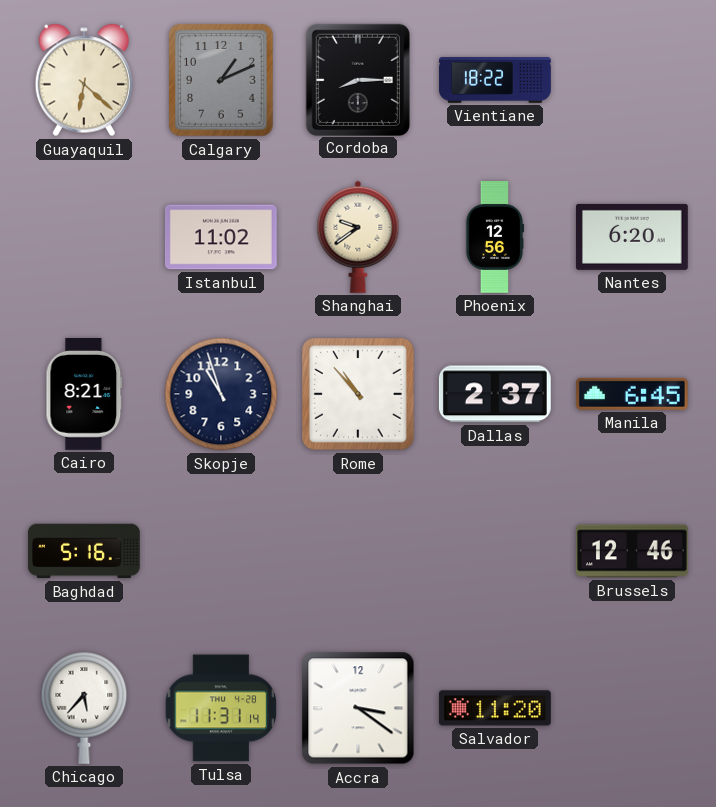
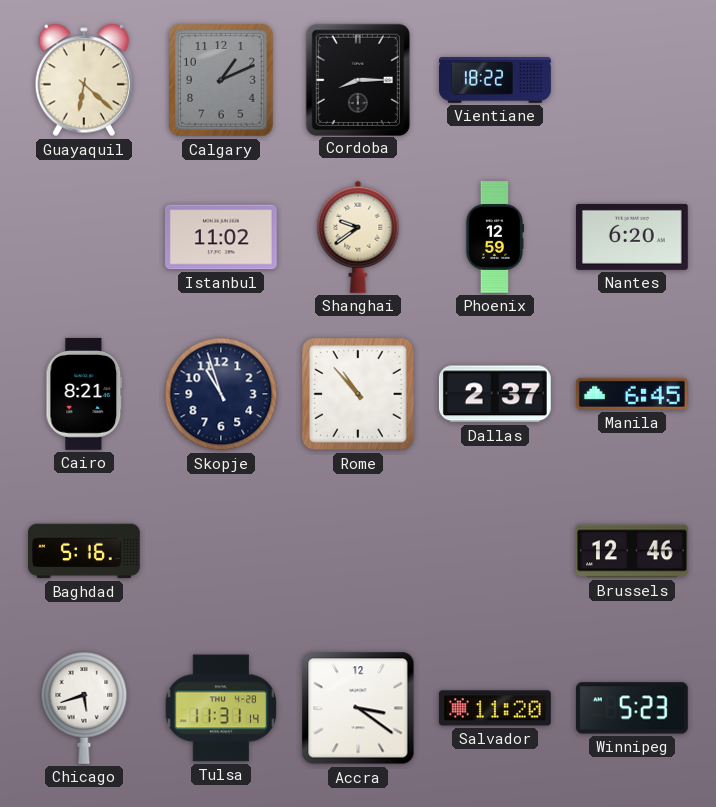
Phoenix: 12:56 -> 12:59
Chicago: 5:37 -> 5:42
Winnipeg: none -> 5:23
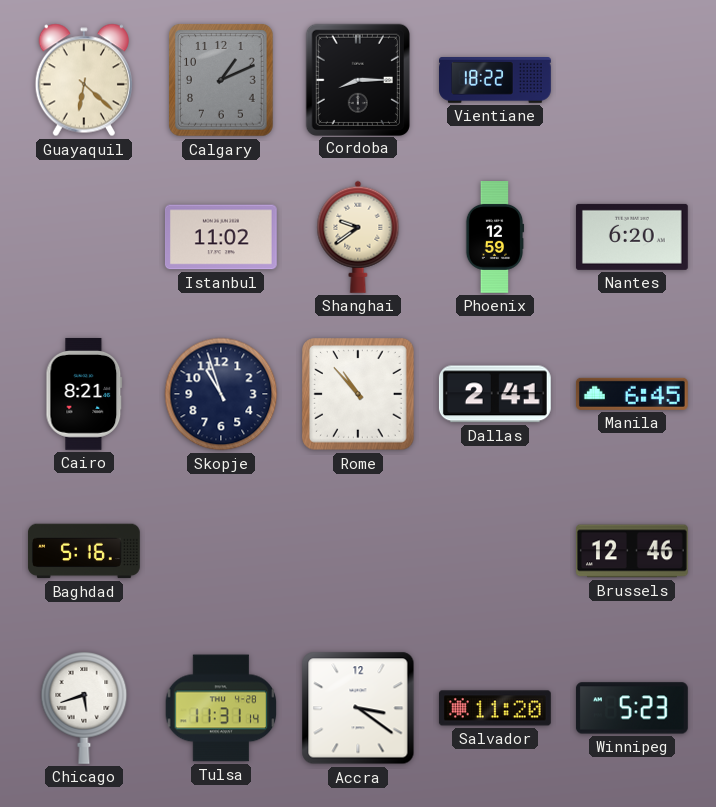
Dallas: 2:37 -> 2:41
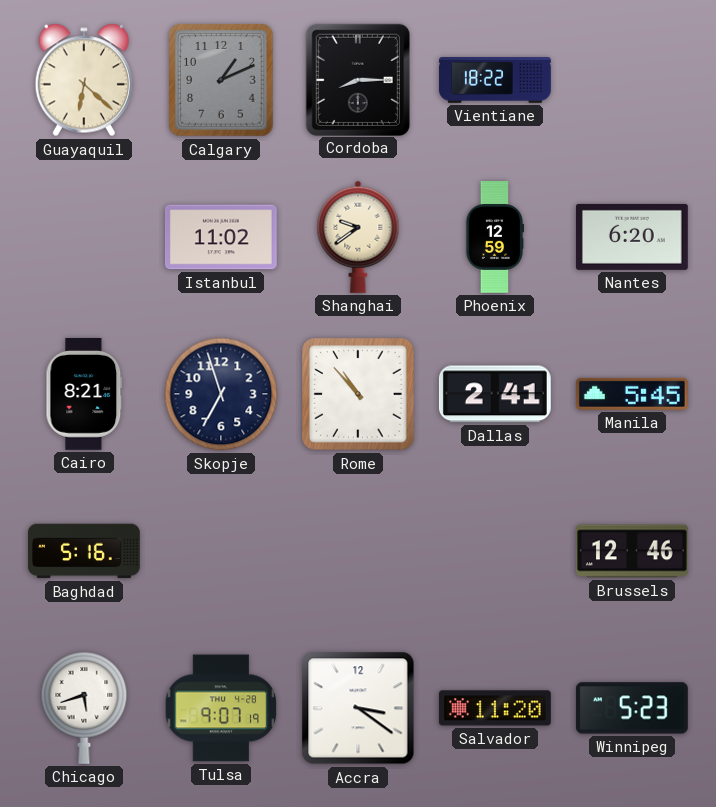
Skopje: 10:57 -> 6:57
Manila: 6:45 -> 5:45
Tulsa: 11:31 -> 9:07
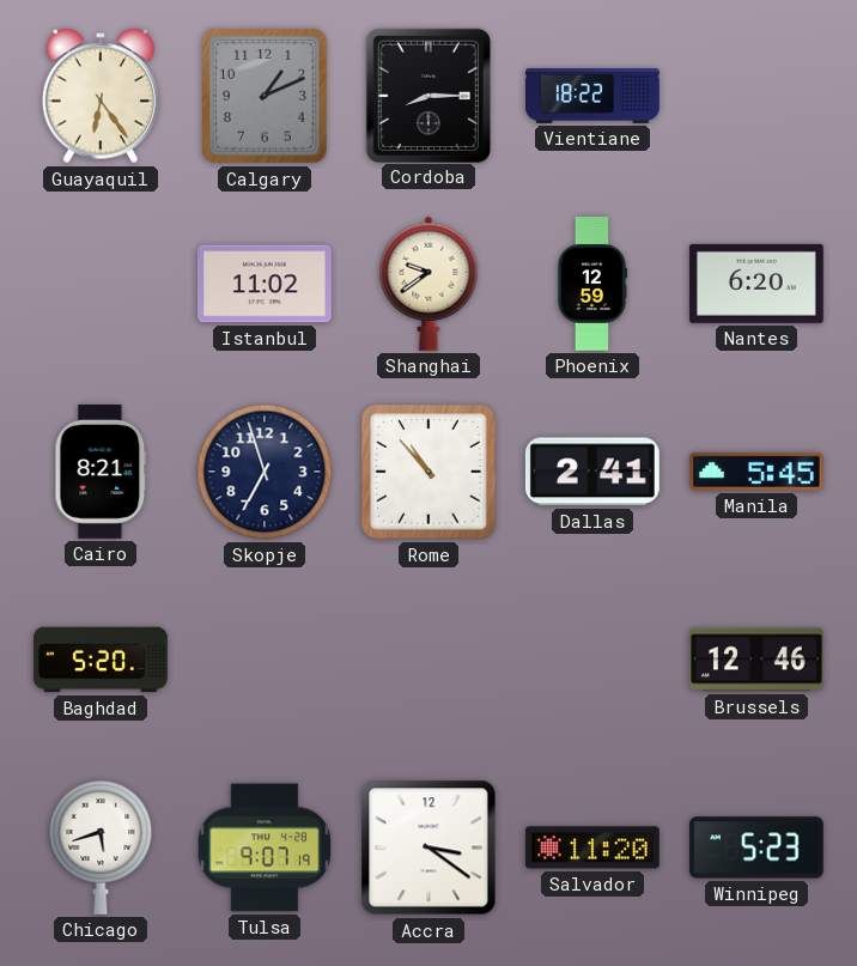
Guayaquil: 6:22 -> 6:24
Baghdad: 5:16 -> 5:20
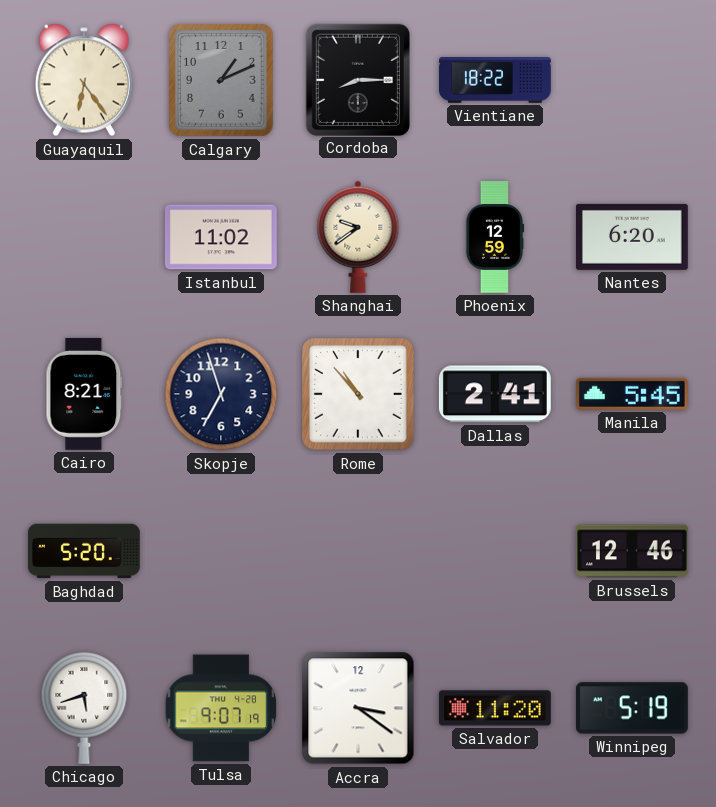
Winnipeg: 5:23 -> 5:19
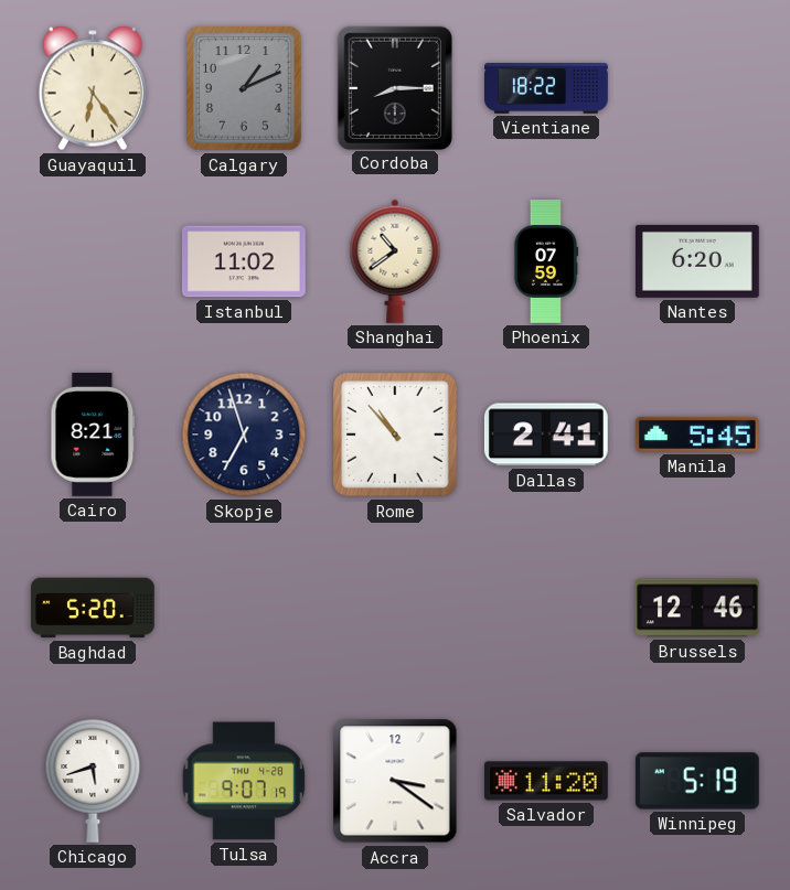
Shanghai: 9:39 -> 10:39
Phoenix: 12:59 -> 07:59
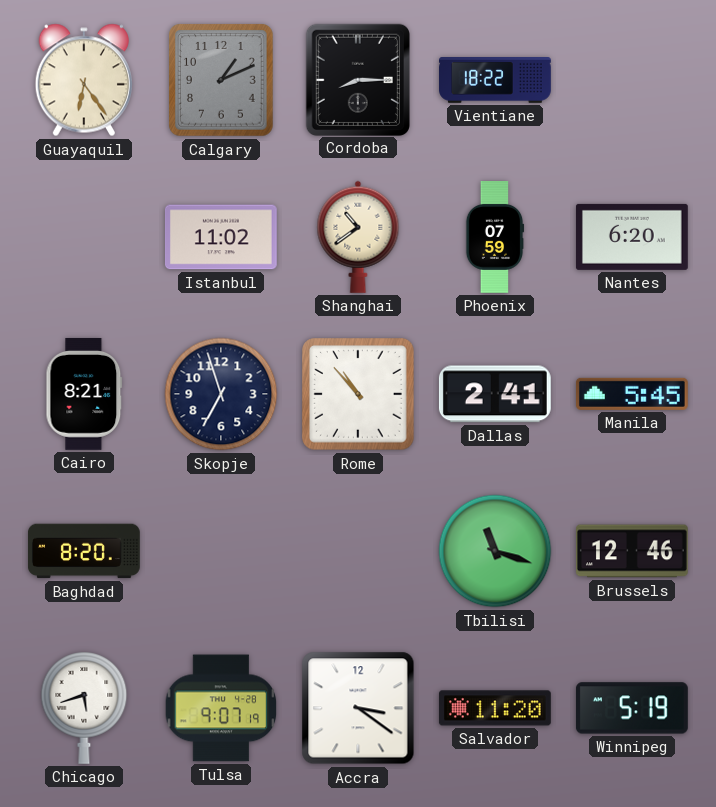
Baghdad: 5:20 -> 8:20
Tbilisi: none -> 11:18
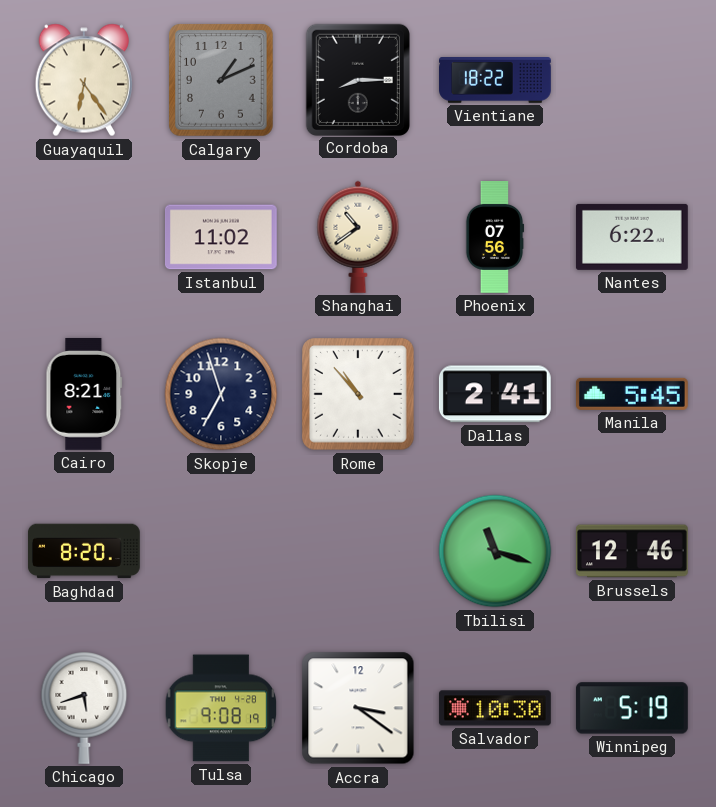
Phoenix: 07:59 -> 07:56
Nantes: 6:20 -> 6:22
Tulsa: 9:07 -> 9:08
Salvador: 11:20 -> 10:30
